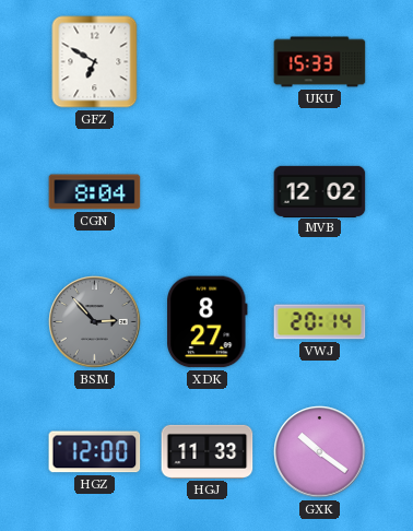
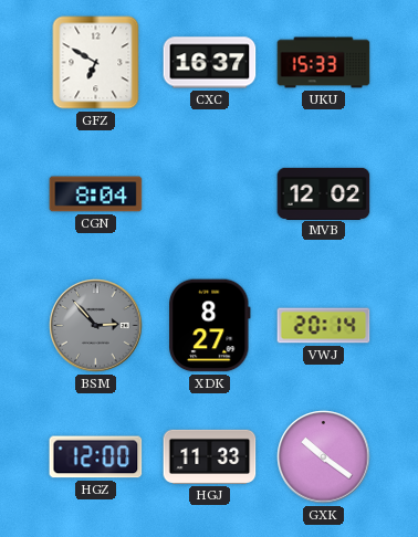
CXC: none -> 16:37
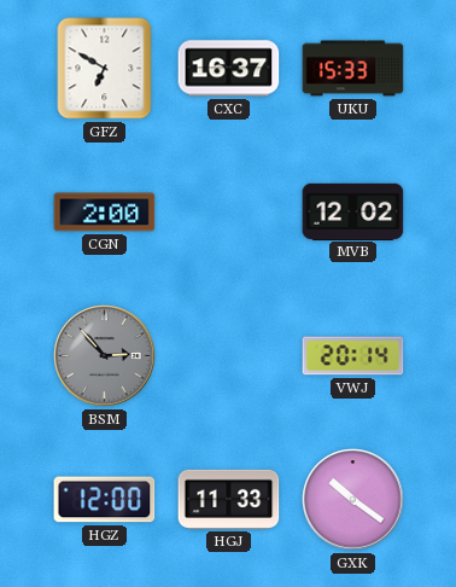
CGN: 8:04 -> 2:00
XDK: 8:27 -> none
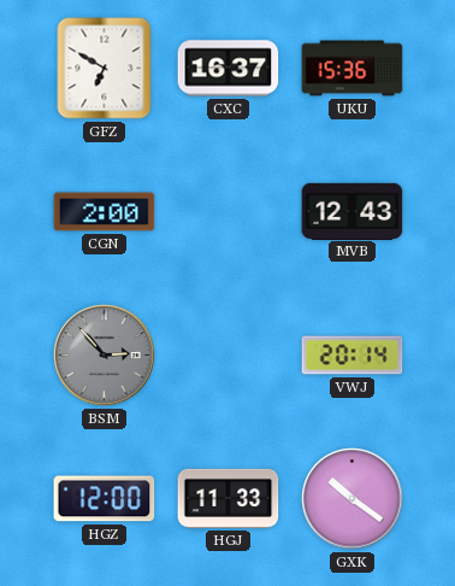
UKU: 15:33 -> 15:36
MVB: 12:02 -> 12:43
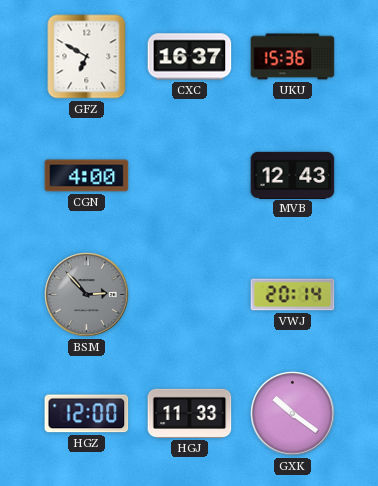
CGN: 2:00 -> 4:00
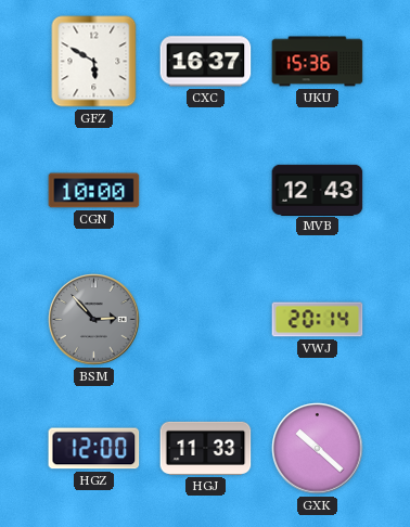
GFZ: 6:50 -> 5:50
CGN: 4:00 -> 10:00
GXK: 10:21 -> 10:22
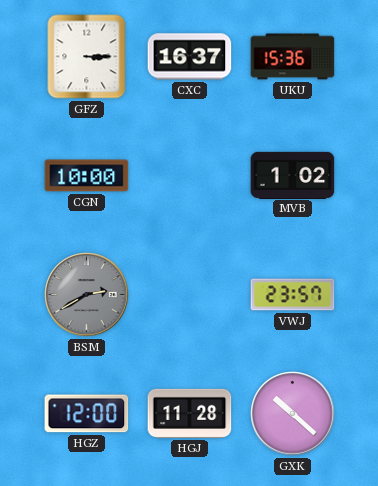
GFZ: 5:50 -> 3:15
MVB: 12:43 -> 1:02
BSM: 2:53 -> 2:40
VWJ: 20:14 -> 23:57
HGJ: 11:33 -> 11:28
